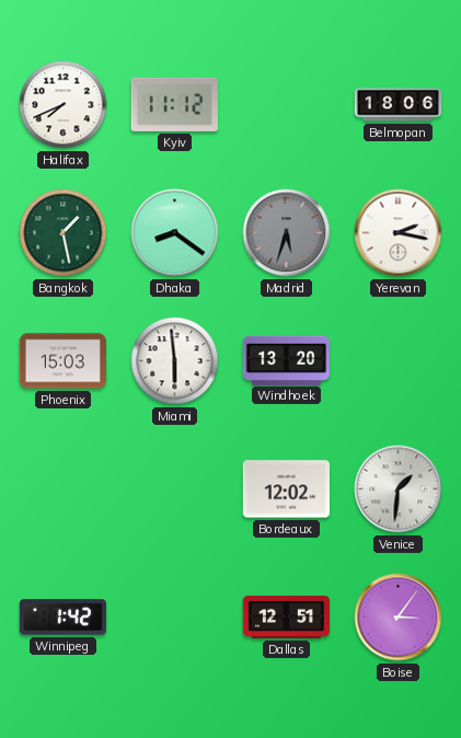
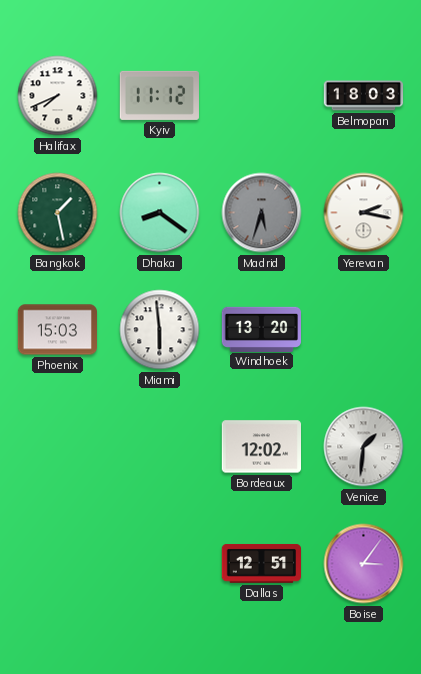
Belmopan: 18:06 -> 18:03
Winnipeg: 1:42 -> none
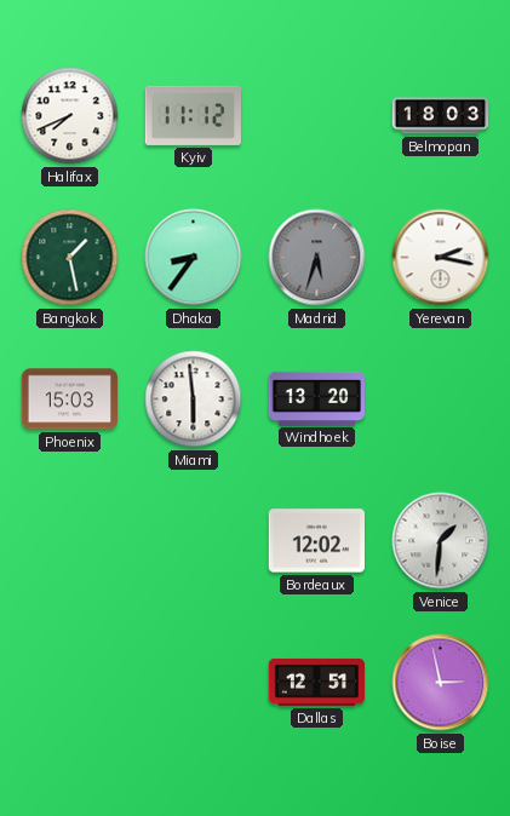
Dhaka: 8:21 -> 8:36
Boise: 3:06 -> 2:58
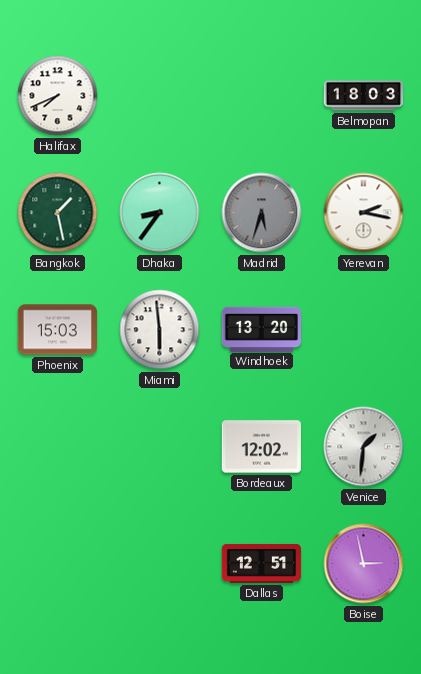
Kyiv: 11:12 -> none
